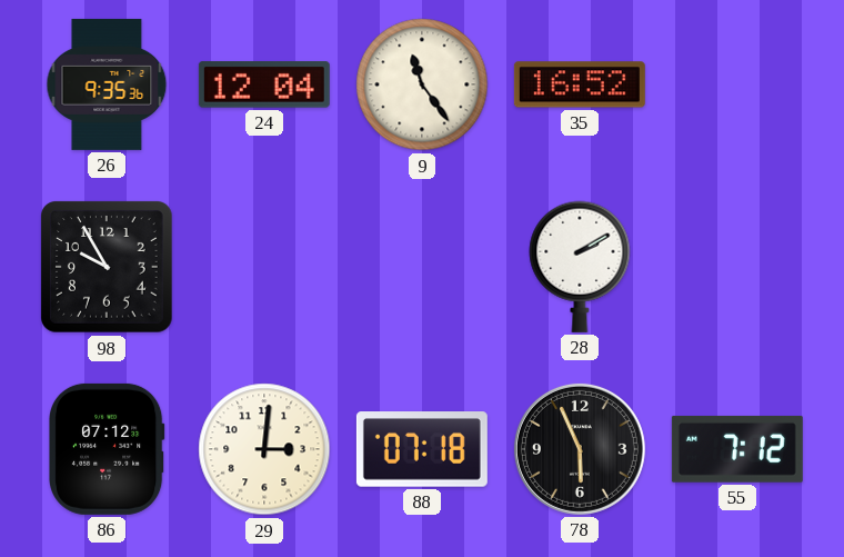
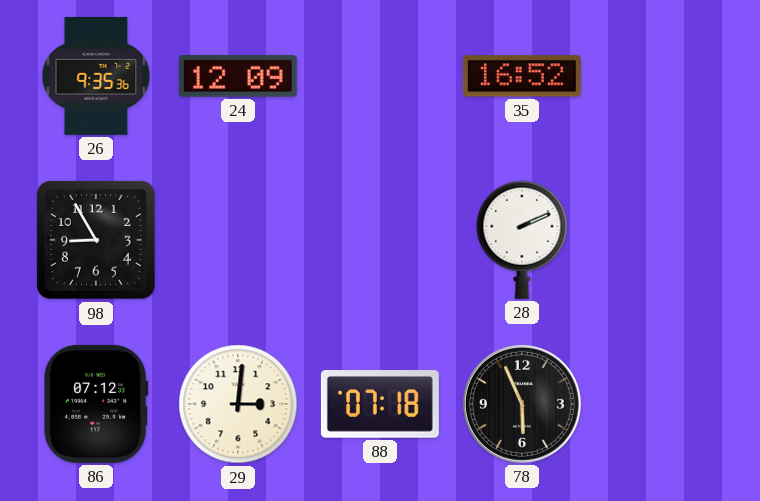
24: 12:04 -> 12:09
9: 11:24 -> none
98: 9:55 -> 8:55
28: 2:10 -> 2:11
55: 7:12 -> none
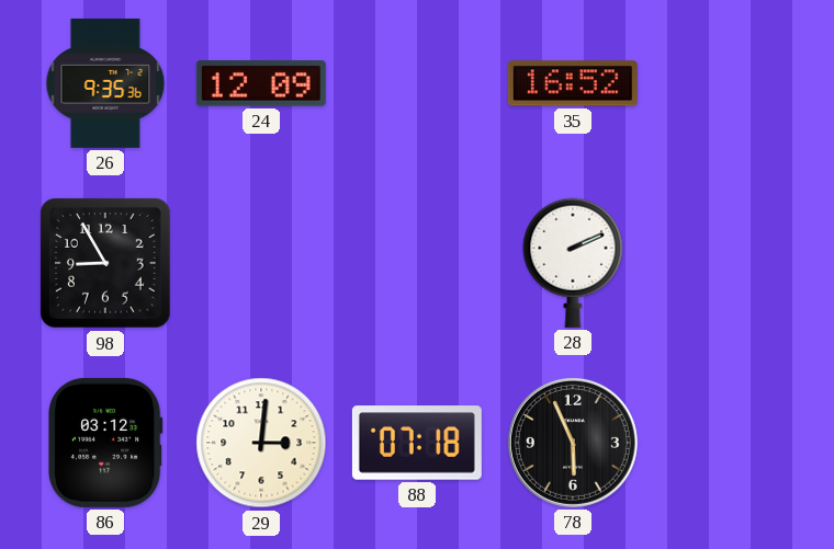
86: 07:12 -> 03:12
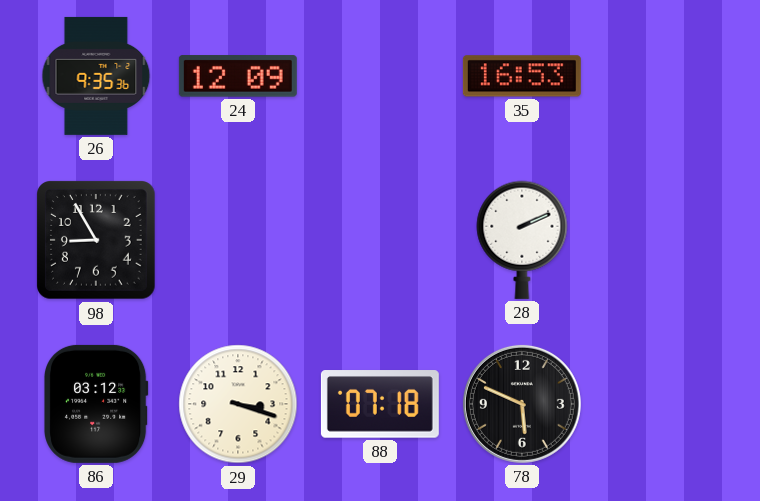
35: 16:52 -> 16:53
29: 3:01 -> 3:18
78: 5:56 -> 5:49
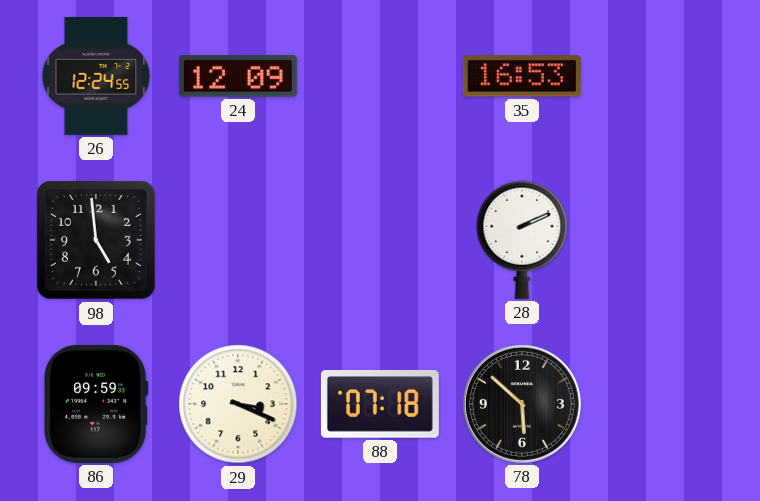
26: 9:35 -> 12:24
98: 8:55 -> 4:59
86: 03:12 -> 09:59
29: 3:18 -> 3:19
78: 5:49 -> 5:52
